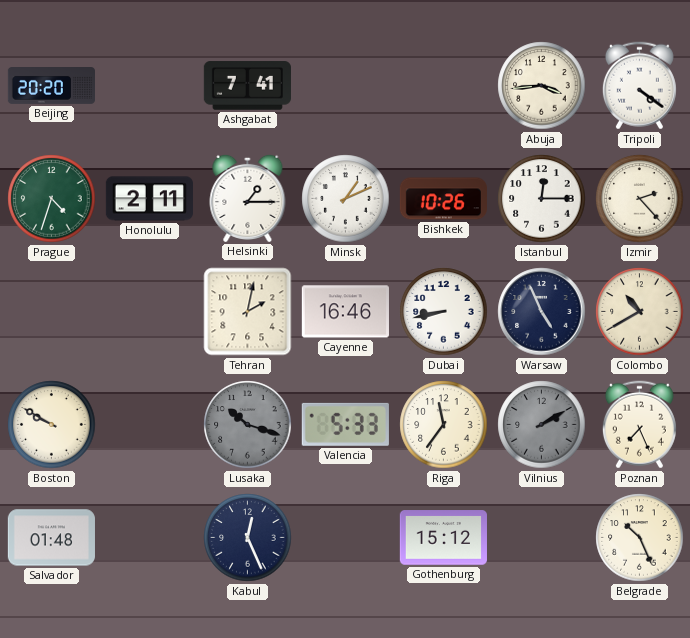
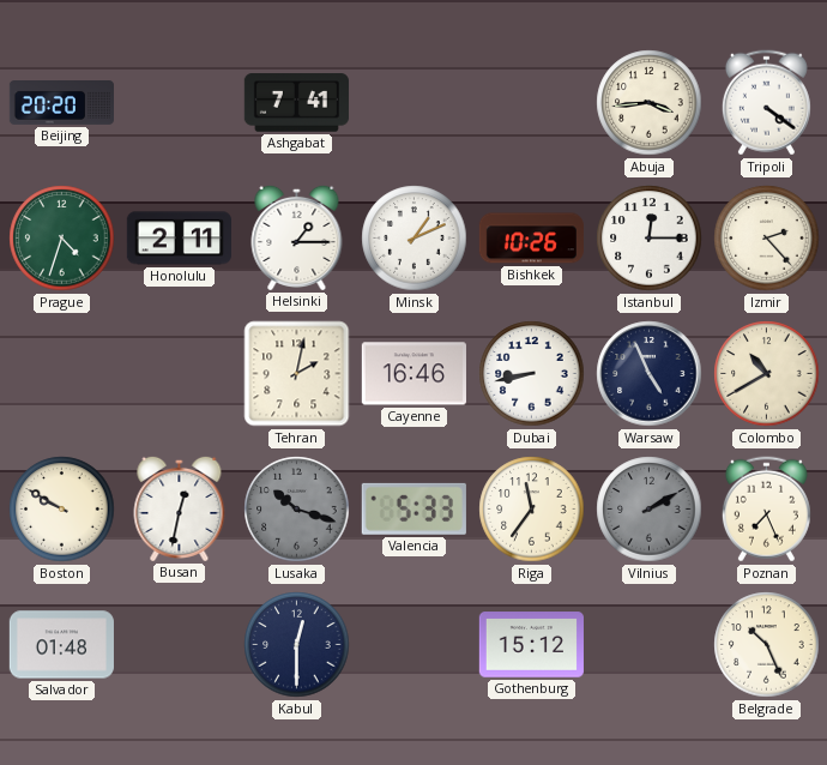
Busan: none -> 12:32
Kabul: 12:26 -> 12:30
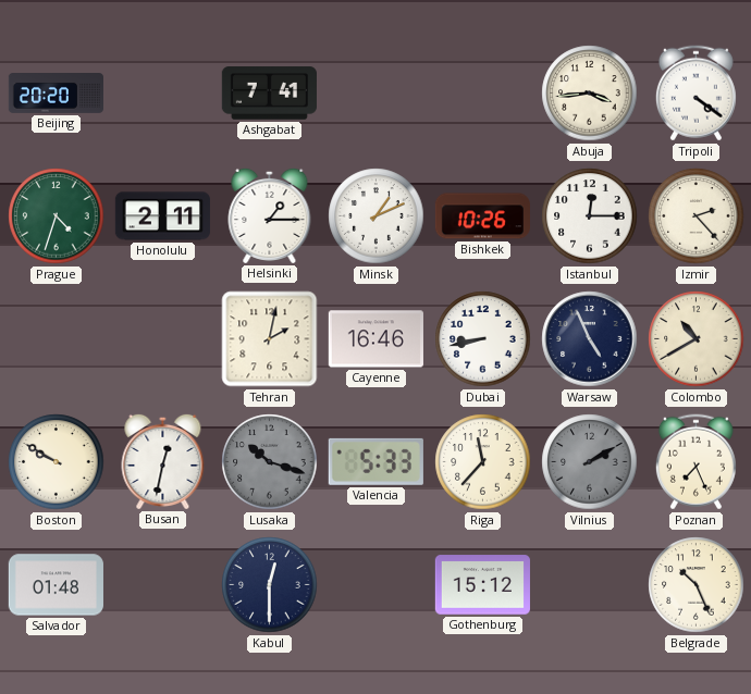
Riga: 11:36 -> 11:37
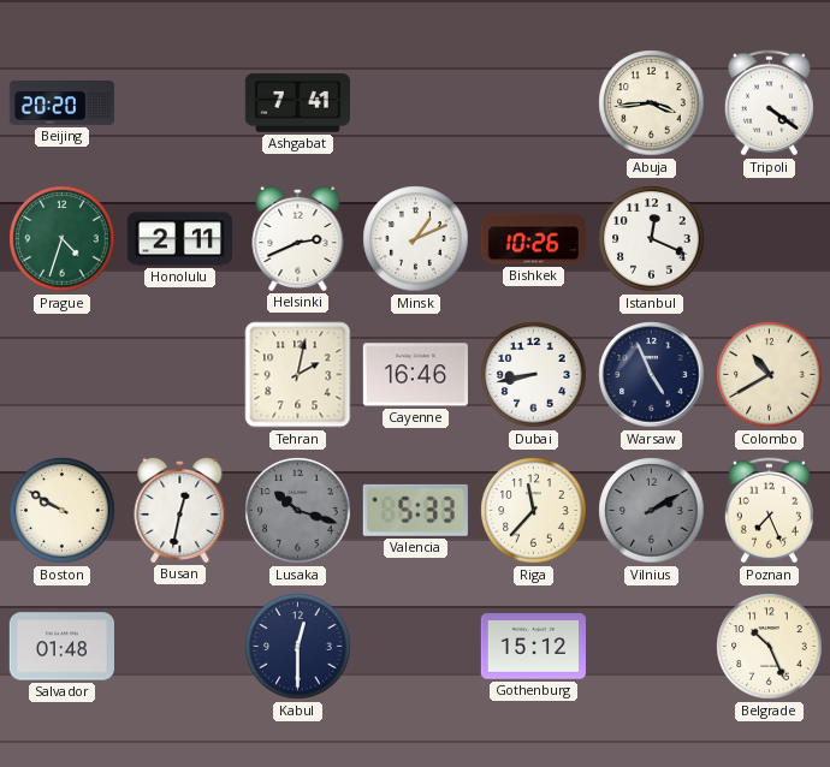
Helsinki: 1:15 -> 2:41
Istanbul: 12:15 -> 12:19
Izmir: 2:23 -> none
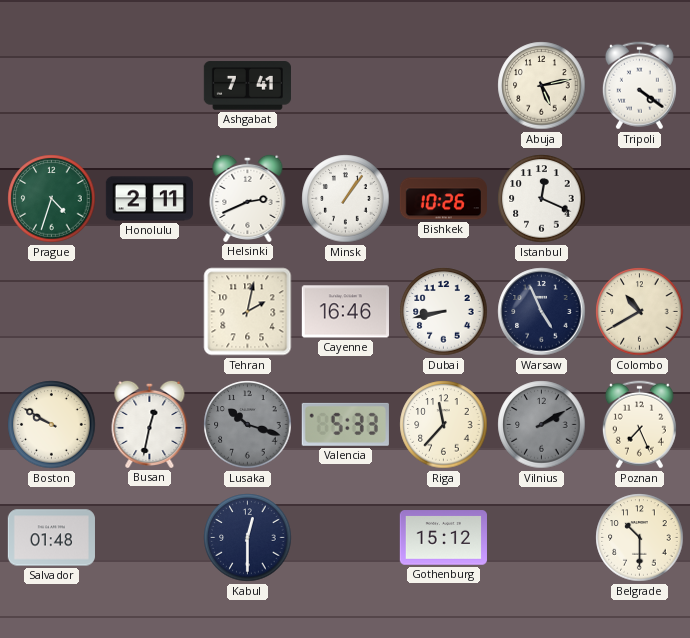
Beijing: 20:20 -> none
Abuja: 3:44 -> 5:13
Minsk: 1:11 -> 1:06
Belgrade: 10:26 -> 10:30
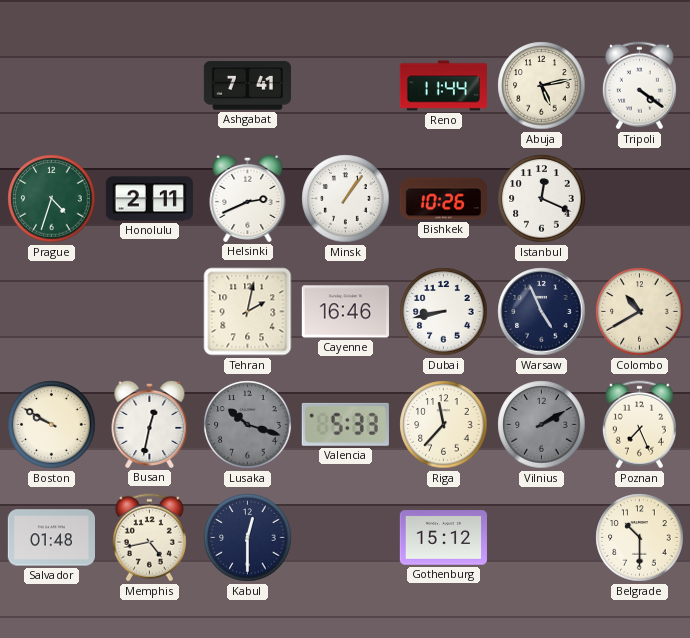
Reno: none -> 11:44
Memphis: none -> 4:43
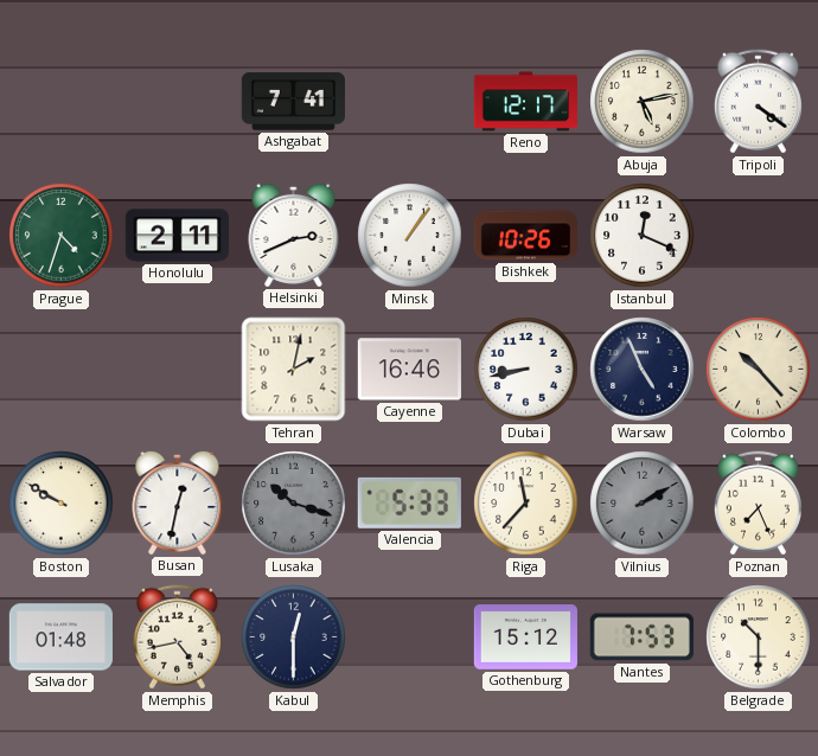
Reno: 11:44 -> 12:17
Colombo: 10:40 -> 10:23
Nantes: none -> 7:53
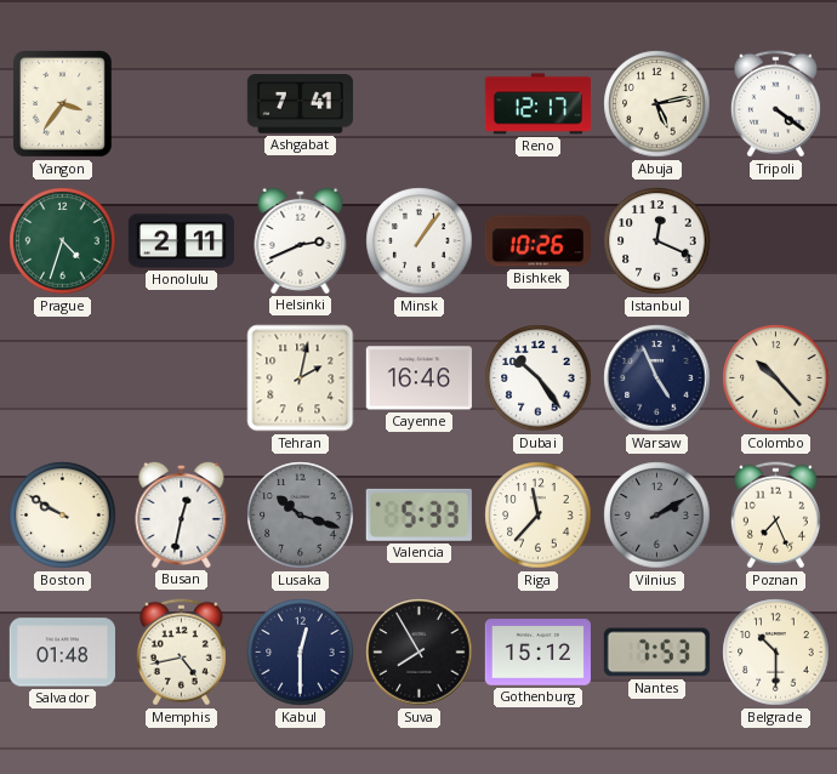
Yangon: none -> 3:36
Dubai: 8:43 -> 10:24
Suva: none -> 7:55
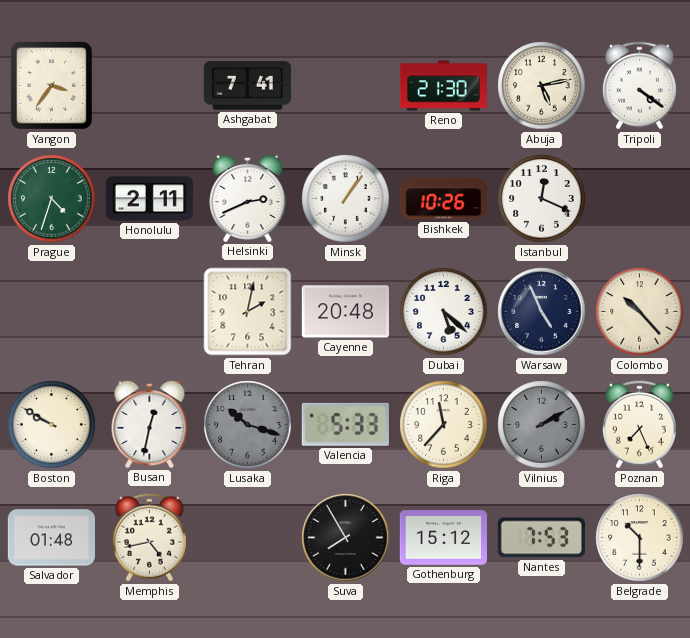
Reno: 12:17 -> 21:30
Cayenne: 16:46 -> 20:48
Dubai: 10:24 -> 5:22
Kabul: 12:30 -> none
